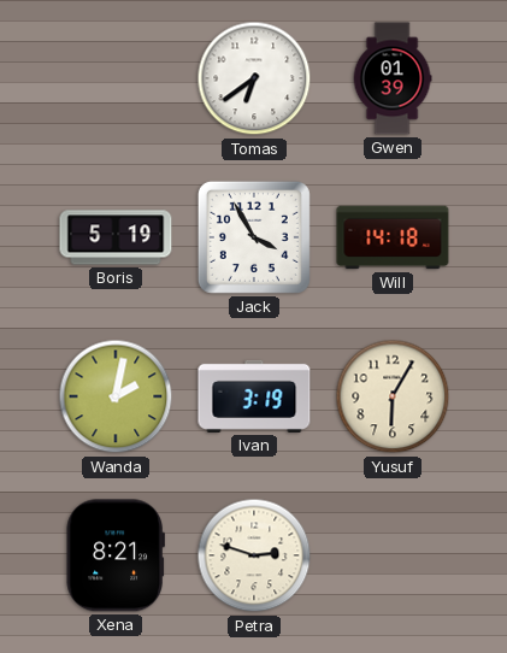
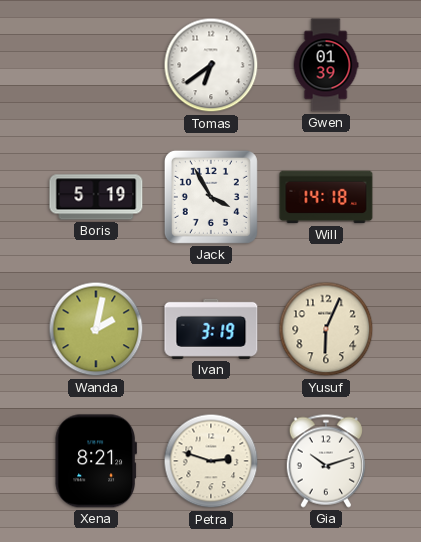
Yusuf: 6:05 -> 6:04
Gia: none -> 10:12
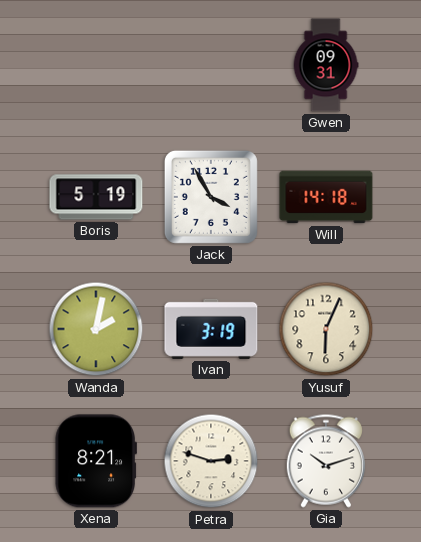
Tomas: 6:39 -> none
Gwen: 01:39 -> 09:31
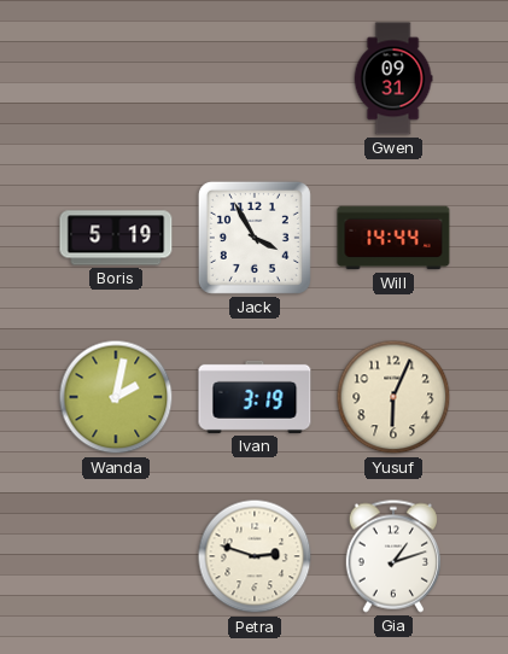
Will: 14:18 -> 14:44
Xena: 8:21 -> none
Gia: 10:12 -> 1:12
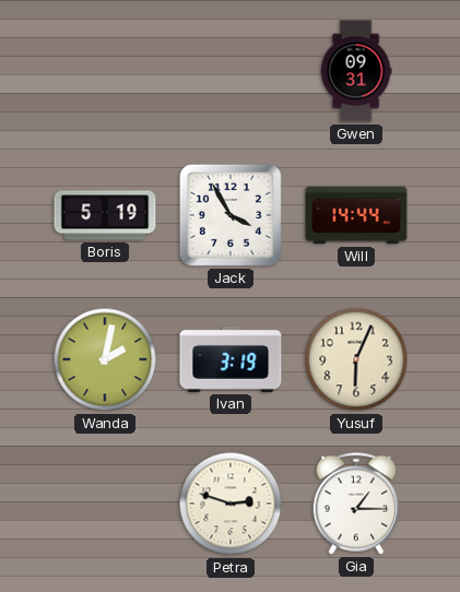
Gia: 1:12 -> 1:15
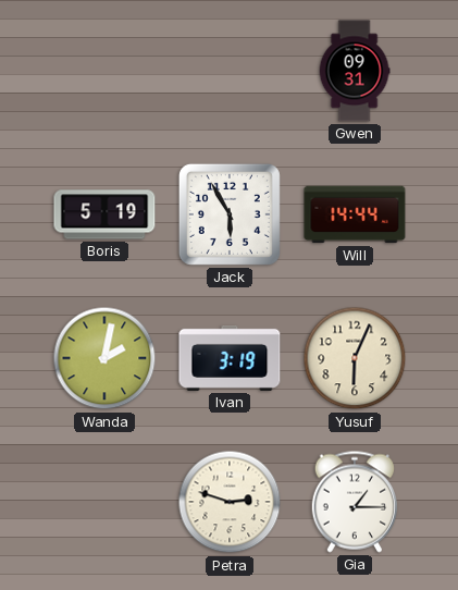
Jack: 3:55 -> 5:55
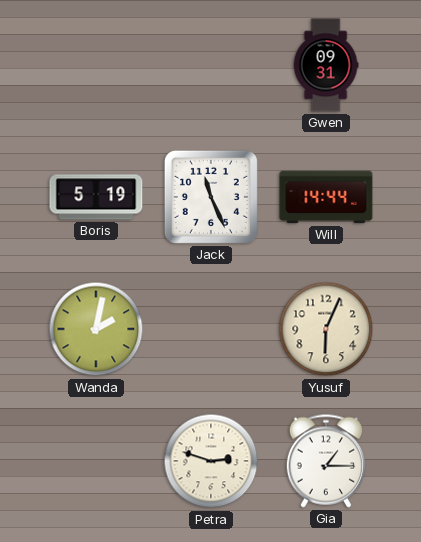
Jack: 5:55 -> 11:26
Ivan: 3:19 -> none
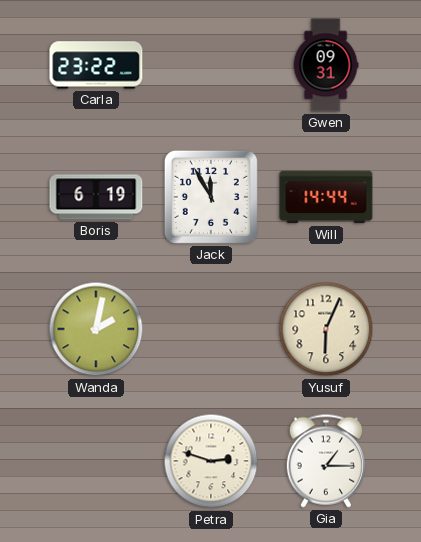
Carla: none -> 23:22
Boris: 5:19 -> 6:19
Jack: 11:26 -> 11:55
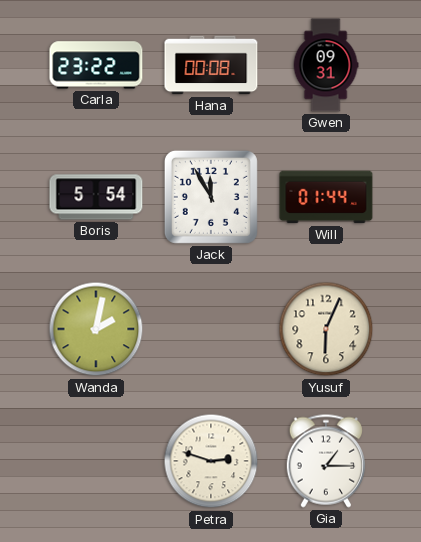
Hana: none -> 00:08
Boris: 6:19 -> 5:54
Will: 14:44 -> 01:44
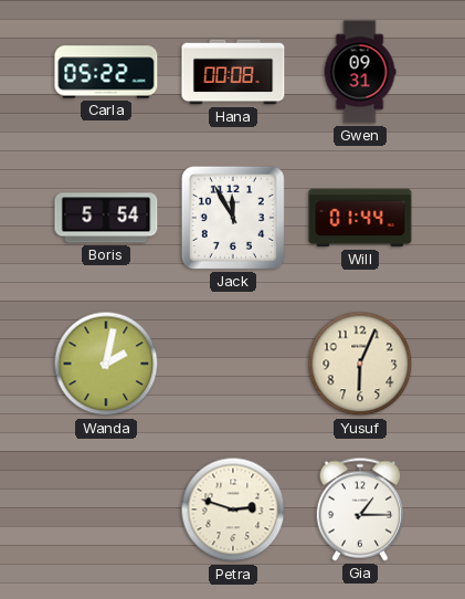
Carla: 23:22 -> 05:22
